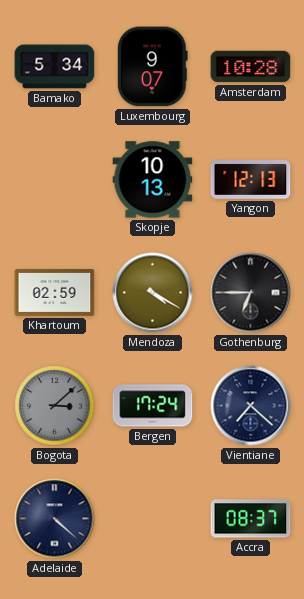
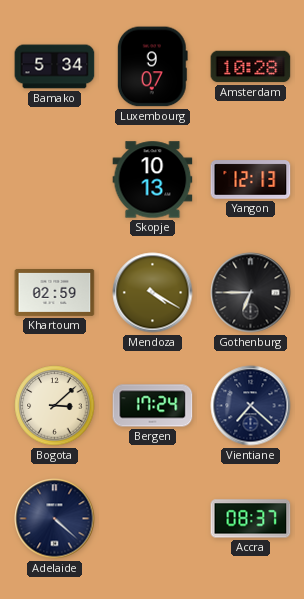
Bogota dial: grey -> cream
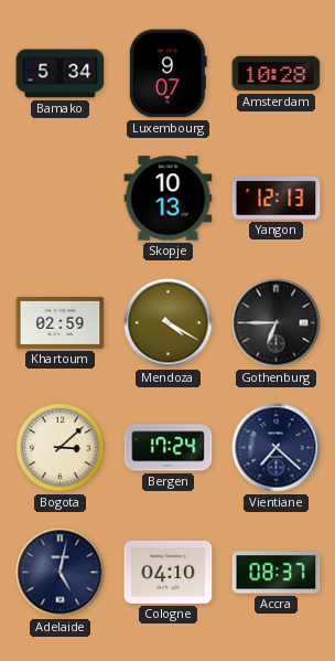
Adelaide: 4:22 -> 5:02
Cologne: none -> 04:10
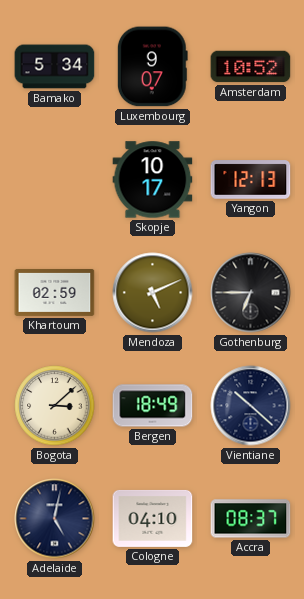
Amsterdam: 10:28 -> 10:52
Skopje: 10:13 -> 10:17
Mendoza: 4:20 -> 5:11
Bergen: 17:24 -> 18:49
Vientiane: 7:22 -> 10:22
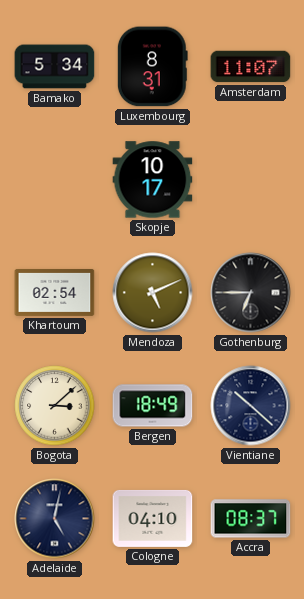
Luxembourg: 9:07 -> 8:31
Amsterdam: 10:52 -> 11:07
Yangon: 12:13 -> none
Khartoum: 02:59 -> 02:54
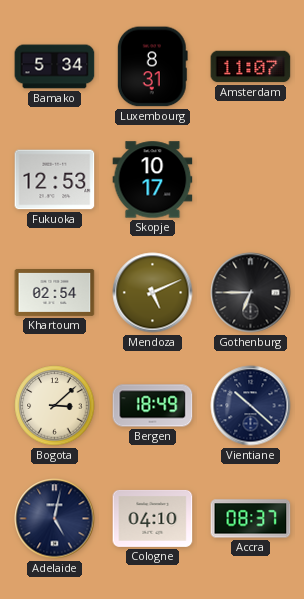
Fukuoka: none -> 12:53
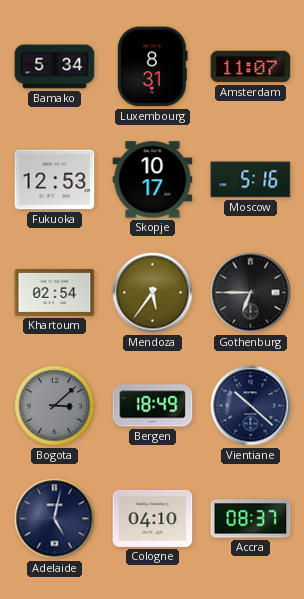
Moscow: none -> 5:16
Mendoza: 5:11 -> 5:36
Bogota dial: cream -> grey
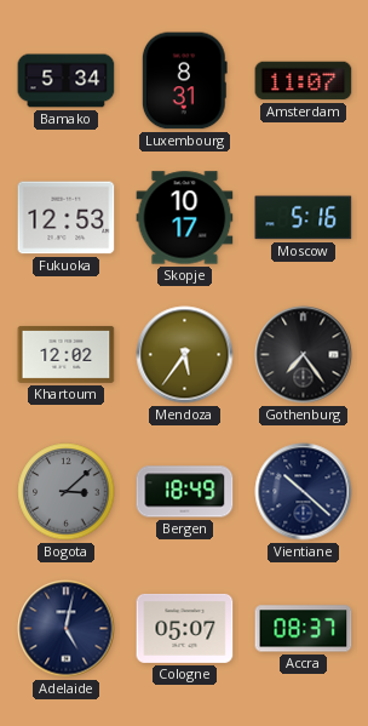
Khartoum: 02:54 -> 12:02
Gothenburg: 6:45 -> 7:24
Cologne: 04:10 -> 05:07
